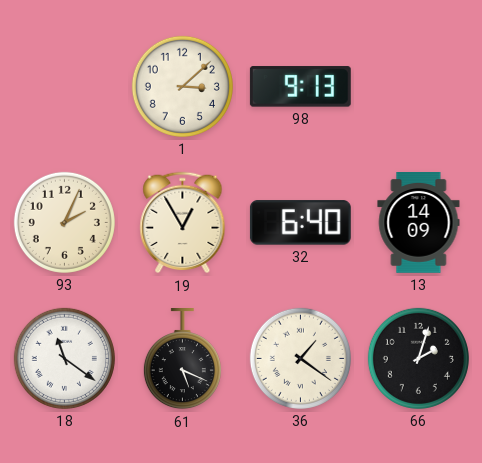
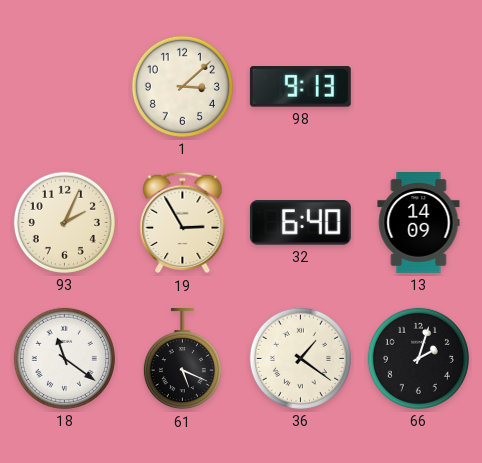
19: 12:55 -> 2:55
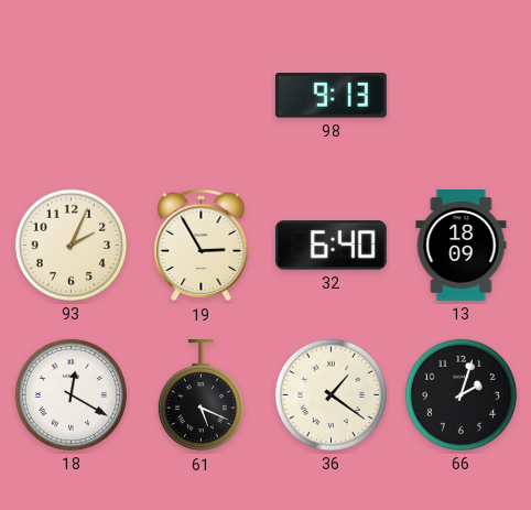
1: 3:08 -> none
13: 14:09 -> 18:09
18: 11:21 -> 12:20
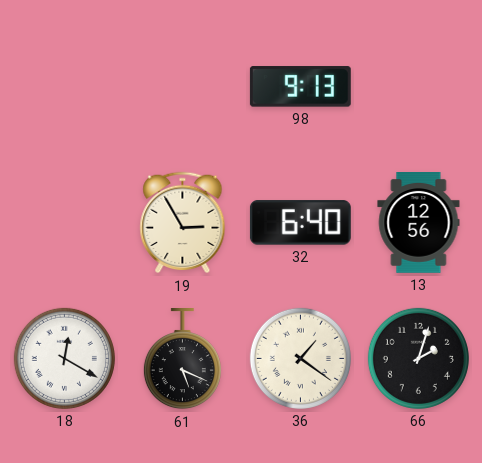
93: 2:04 -> none
13: 18:09 -> 12:56
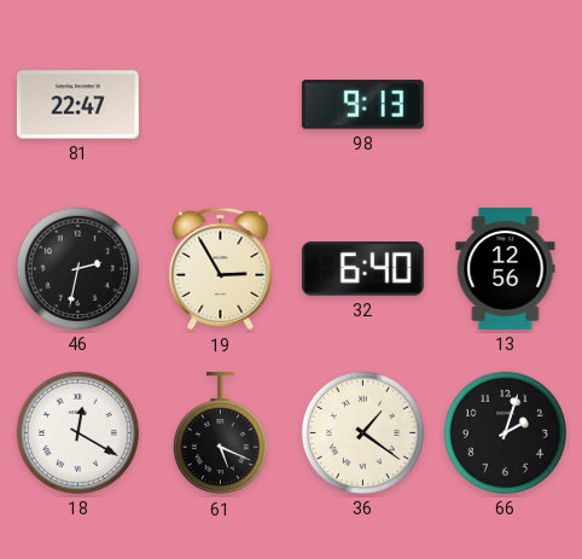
81: none -> 22:47
46: none -> 2:32
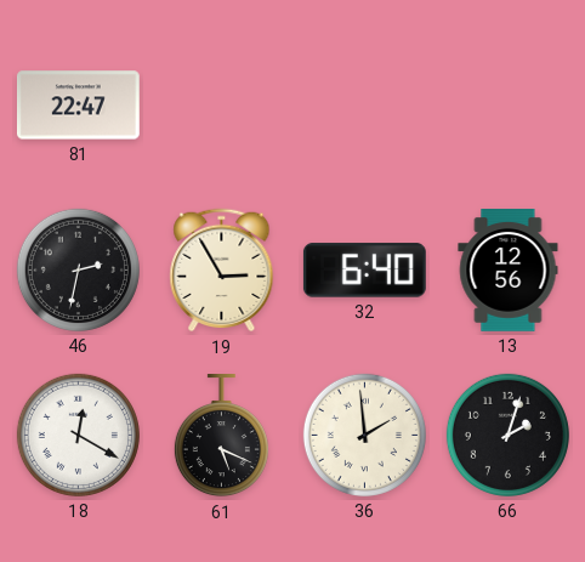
98: 9:13 -> none
36: 1:21 -> 1:59
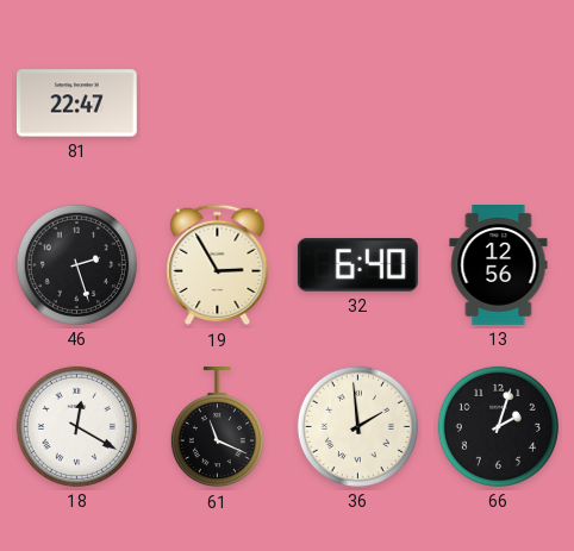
46: 2:32 -> 2:27
61: 5:19 -> 11:19
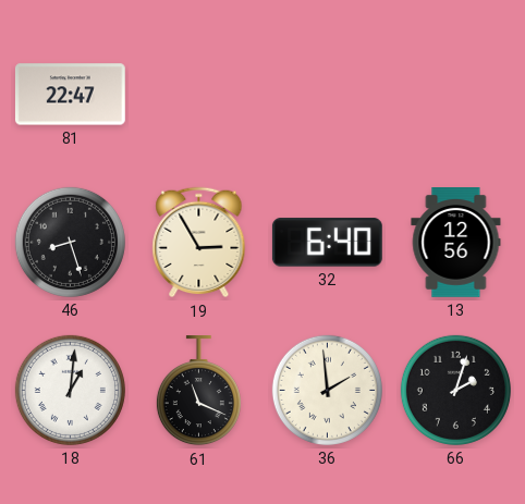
46: 2:27 -> 8:27
18: 12:20 -> 1:01
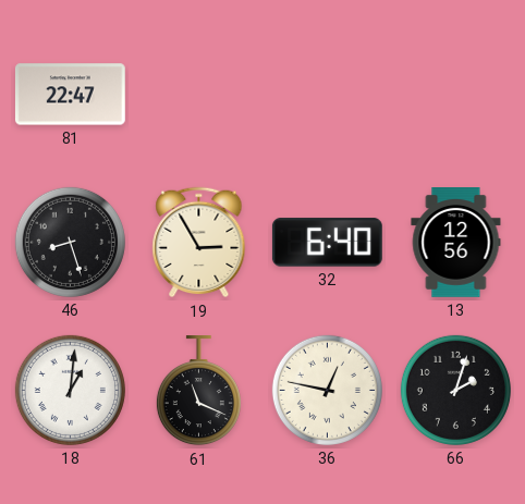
36: 1:59 -> 12:47
